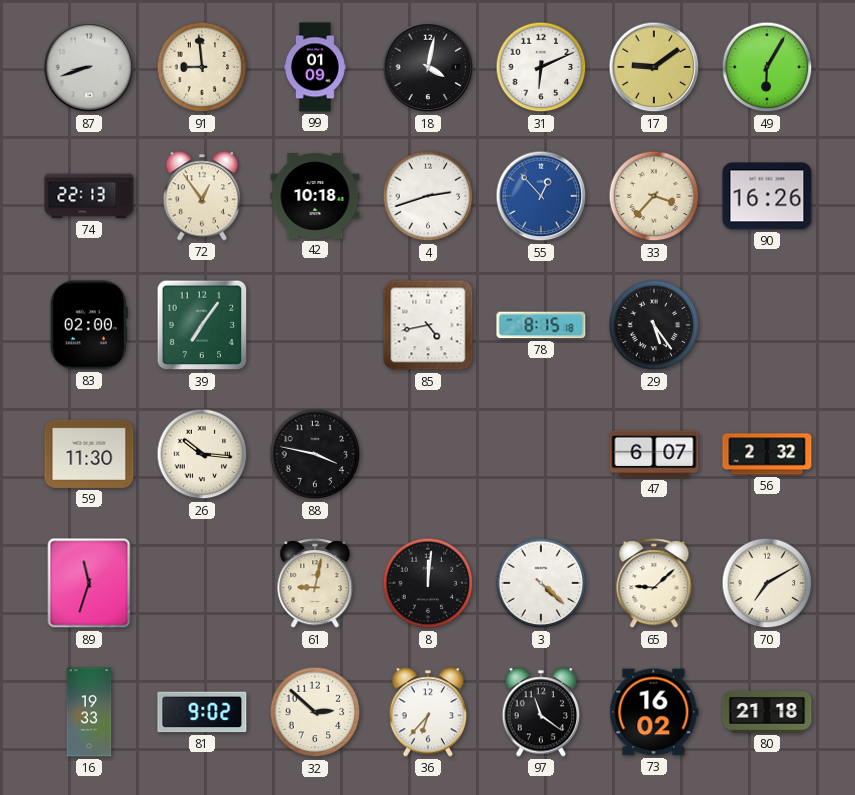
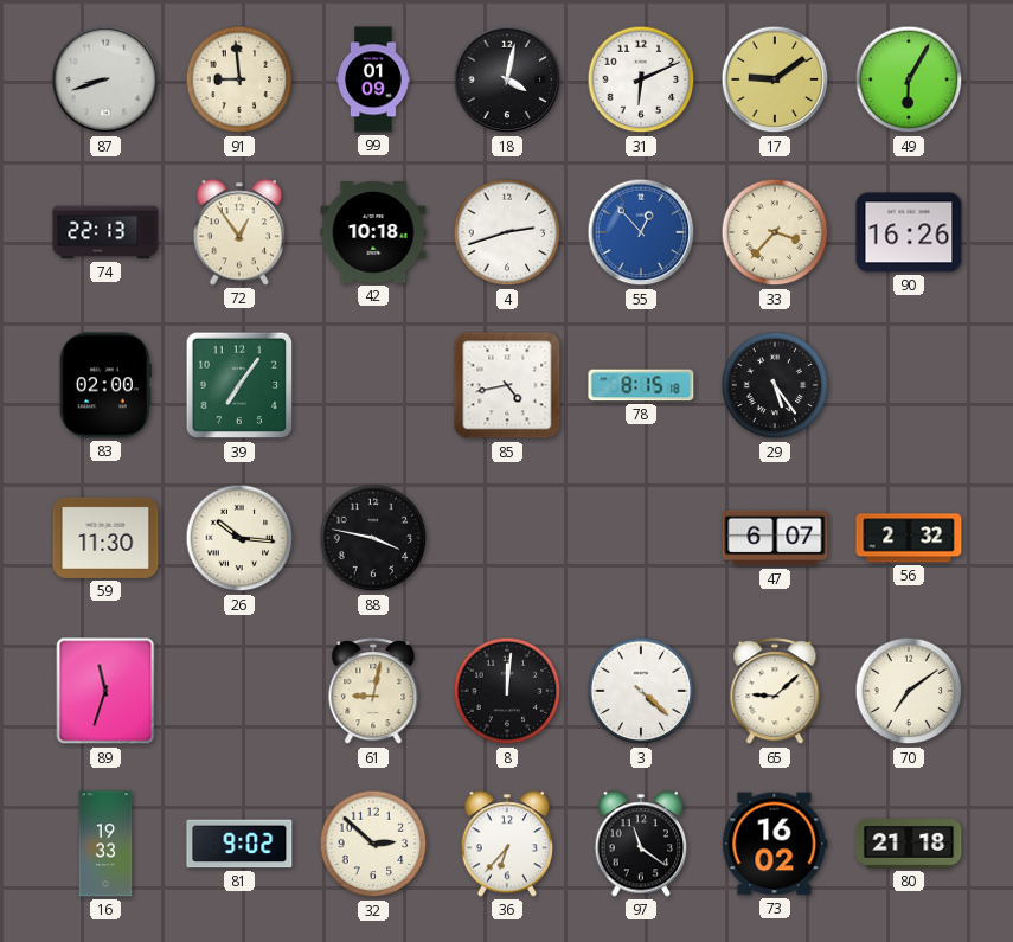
70: 7:10 -> 7:09
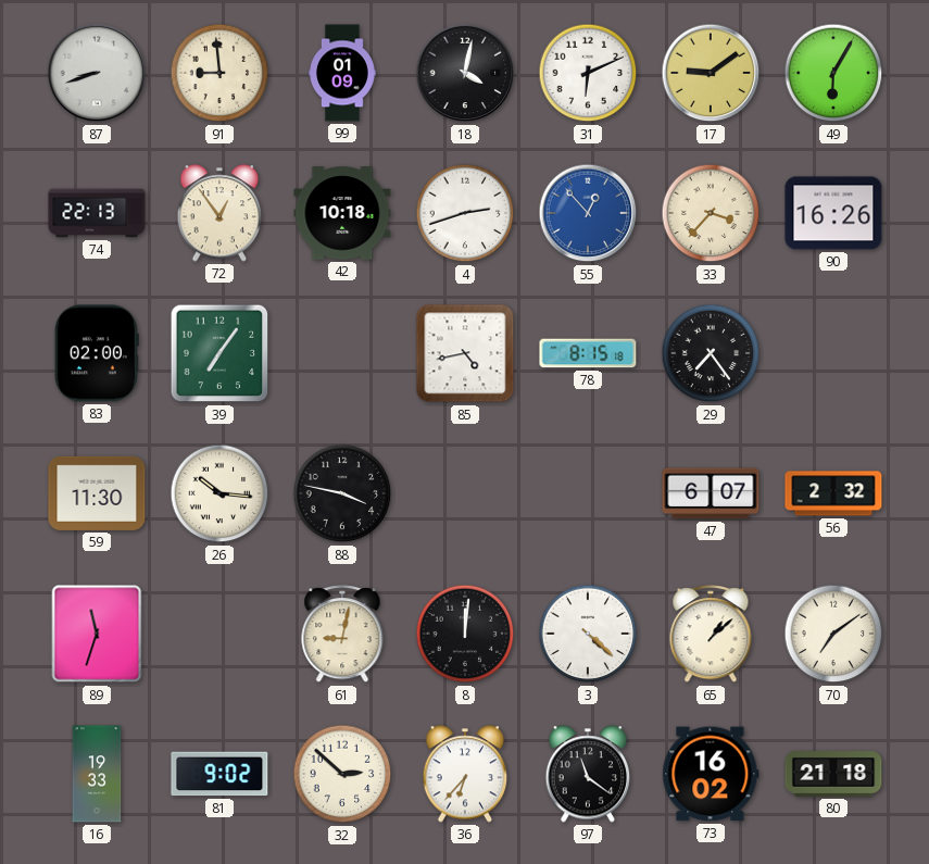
29: 5:24 -> 7:24
65: 9:08 -> 1:08
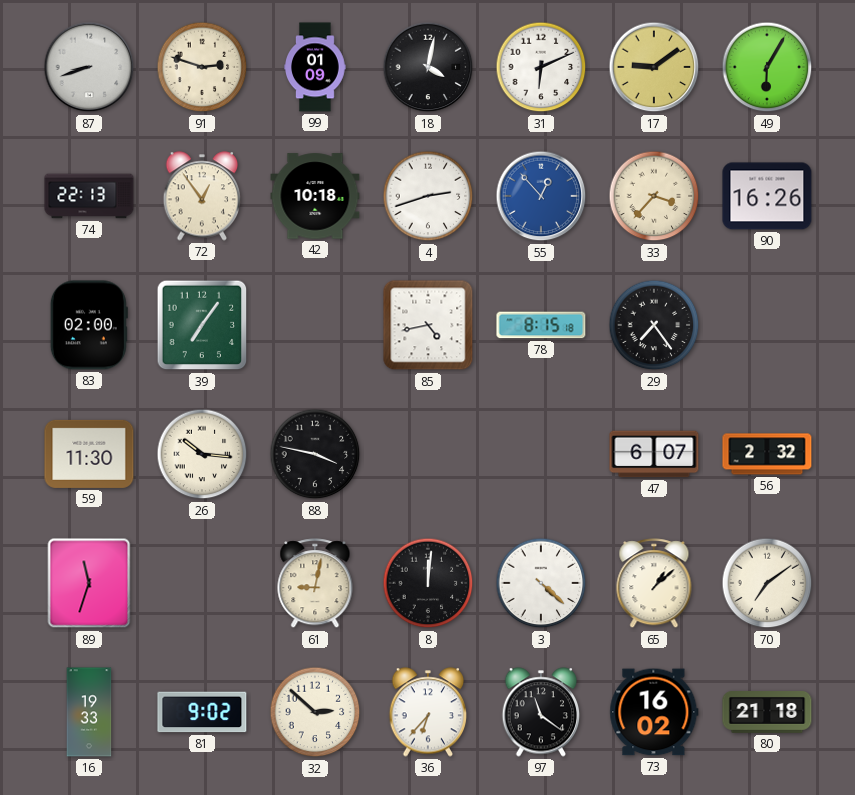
91: 8:59 -> 2:48
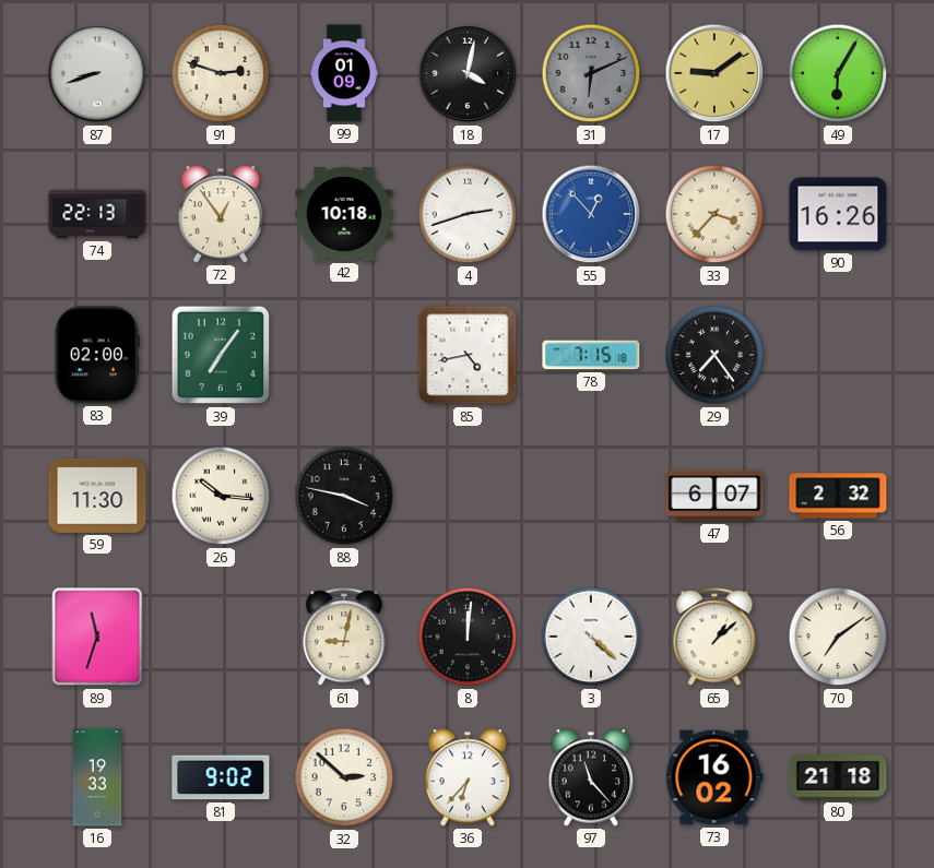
31 dial: white -> grey
78: 8:15 -> 7:15
97: 11:21 -> 11:23
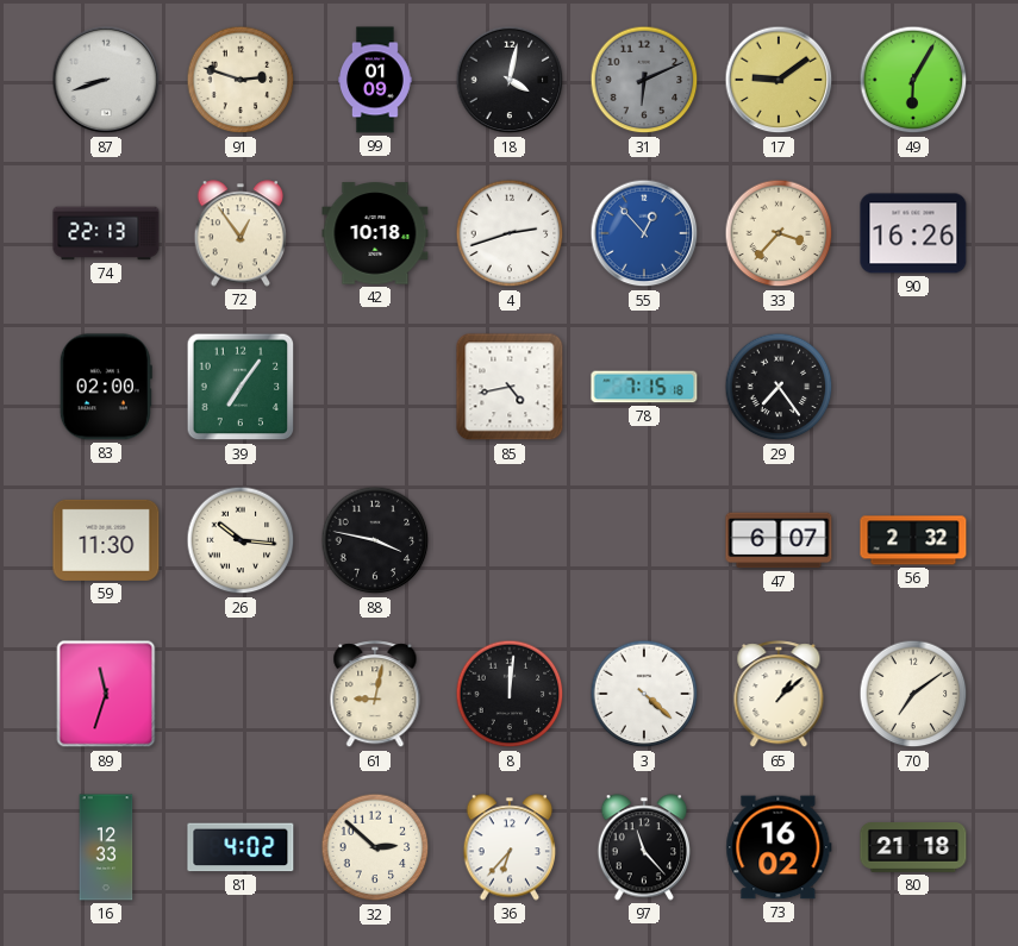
16: 19:33 -> 12:33
81: 9:02 -> 4:02
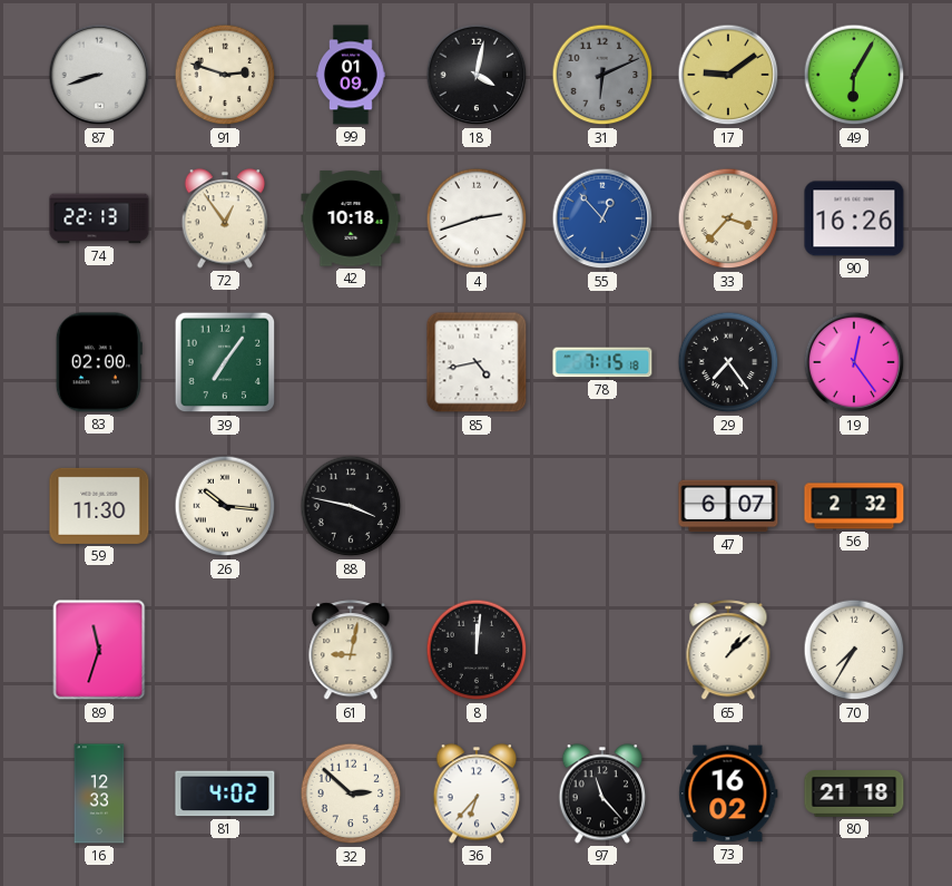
19: none -> 12:24
3: 4:22 -> none
70: 7:09 -> 7:35
